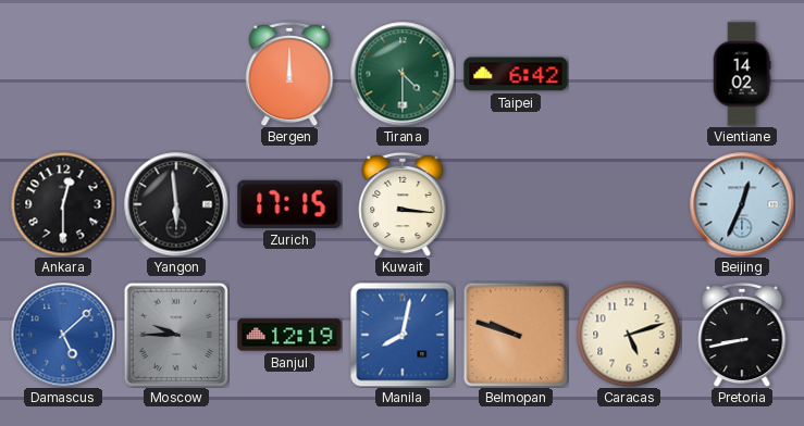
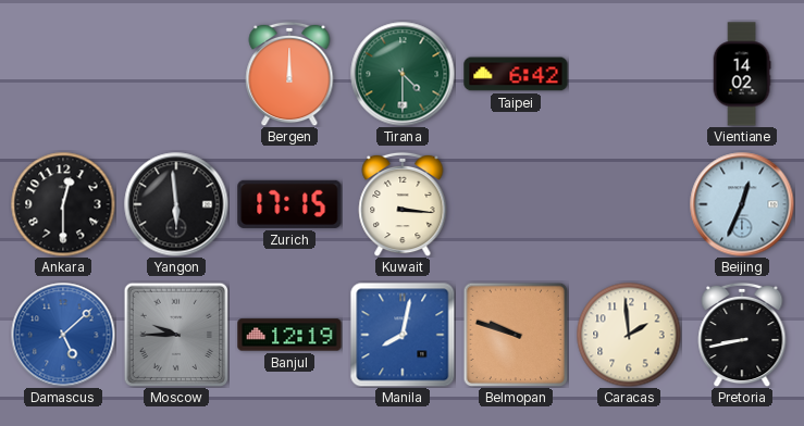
Caracas: 5:12 -> 1:59
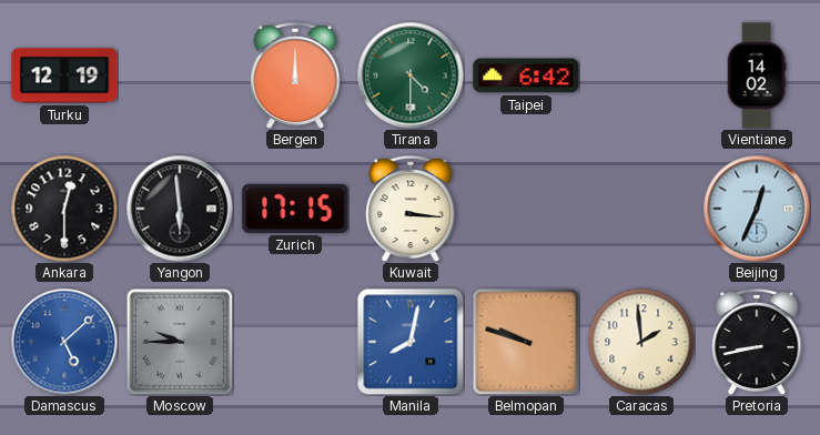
Turku: none -> 12:19
Banjul: 12:19 -> none
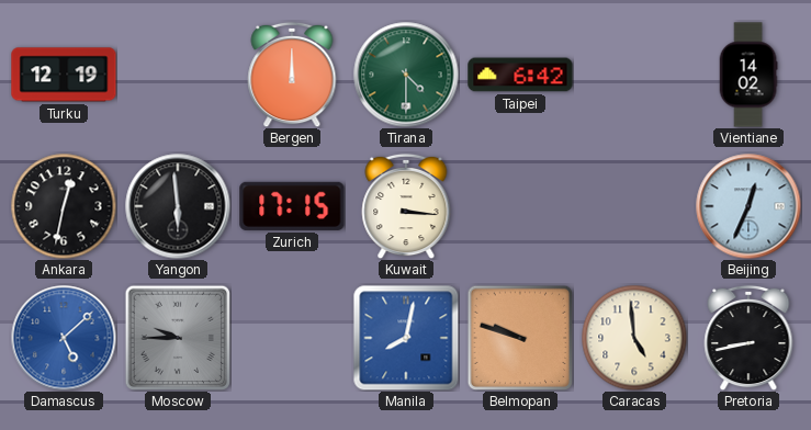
Ankara: 12:30 -> 12:32
Caracas: 1:59 -> 4:59
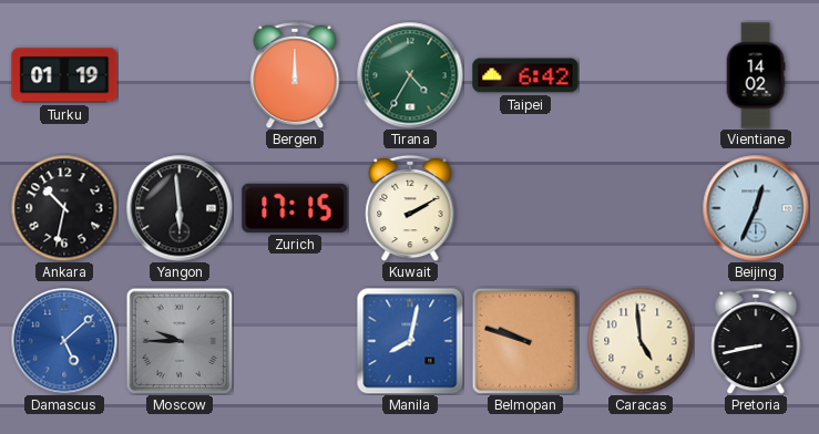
Turku: 12:19 -> 01:19
Tirana: 4:30 -> 4:35
Ankara: 12:32 -> 10:32
Kuwait: 3:16 -> 2:10
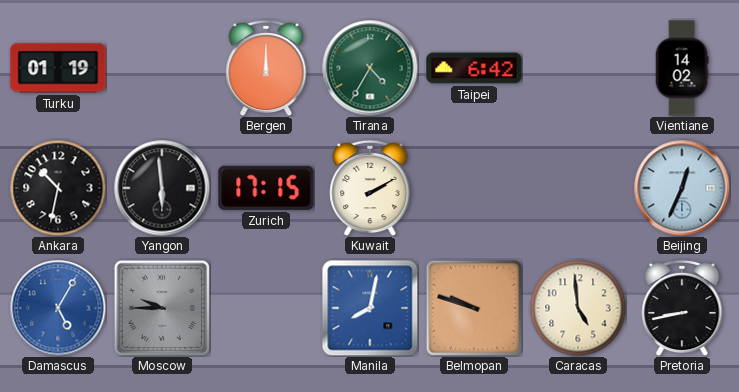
Damascus: 5:08 -> 5:05
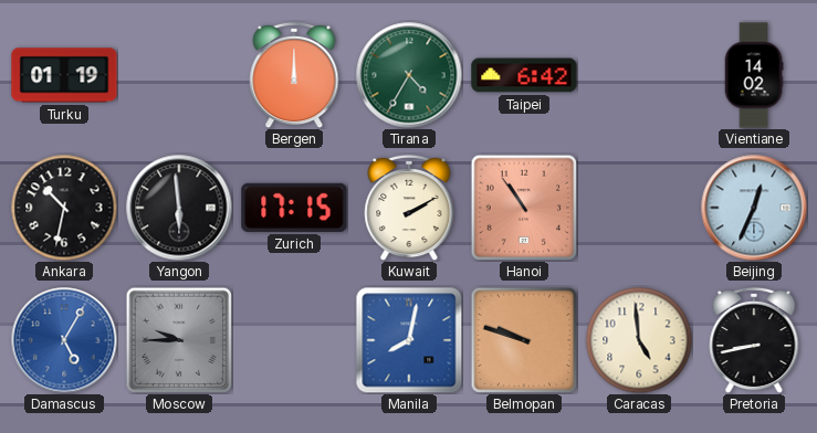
Hanoi: none -> 10:54
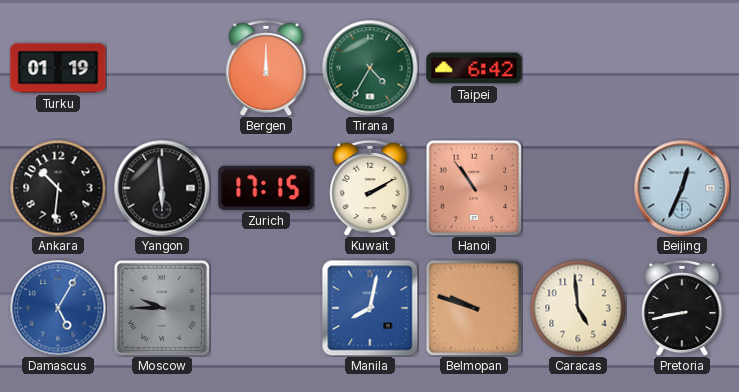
Vientiane: 14:02 -> none
Ankara: 10:32 -> 10:31
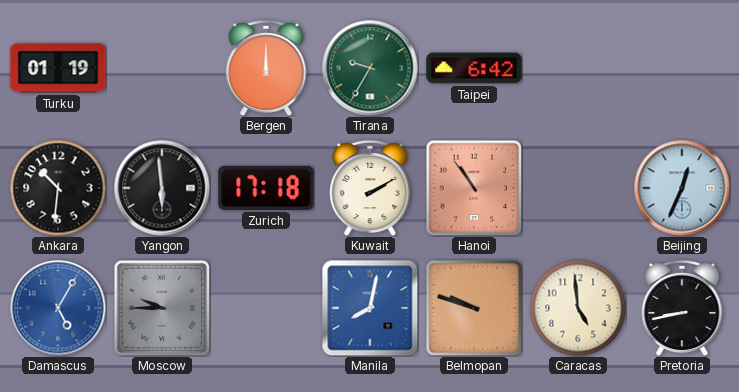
Tirana: 4:35 -> 9:35
Zurich: 17:15 -> 17:18
